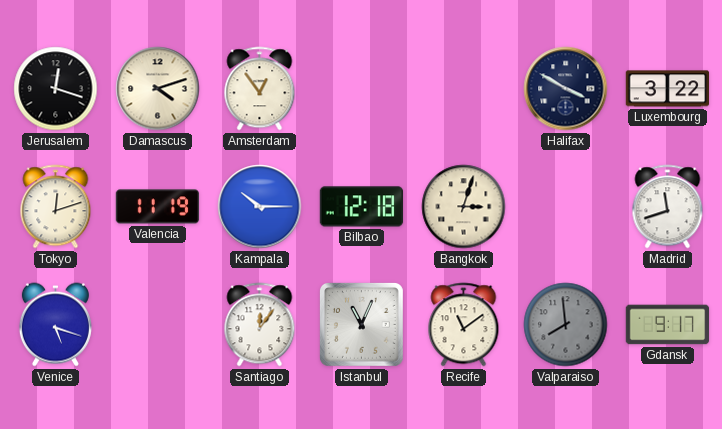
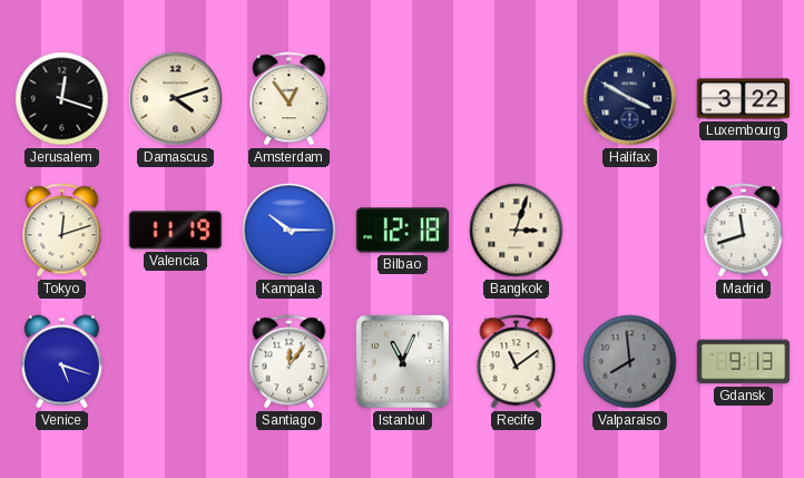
Gdansk: 9:17 -> 9:13
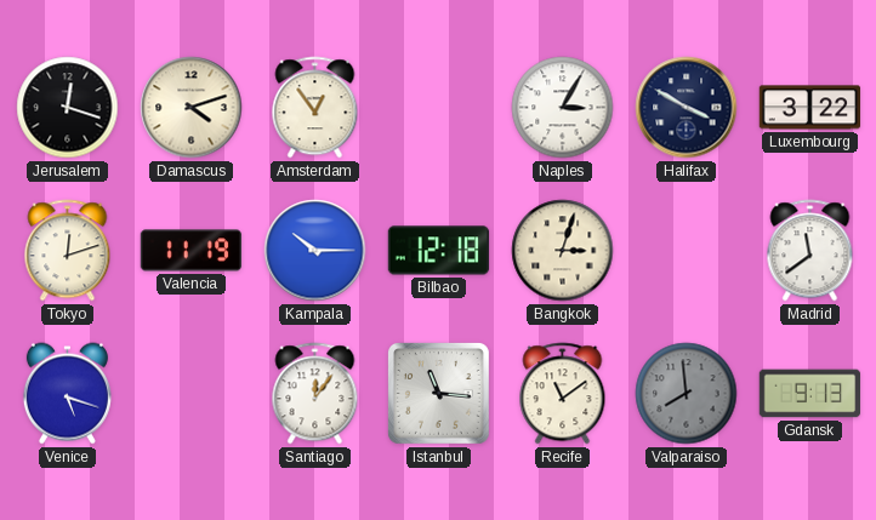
Naples: none -> 3:05
Madrid: 11:42 -> 11:39
Istanbul: 11:04 -> 11:16
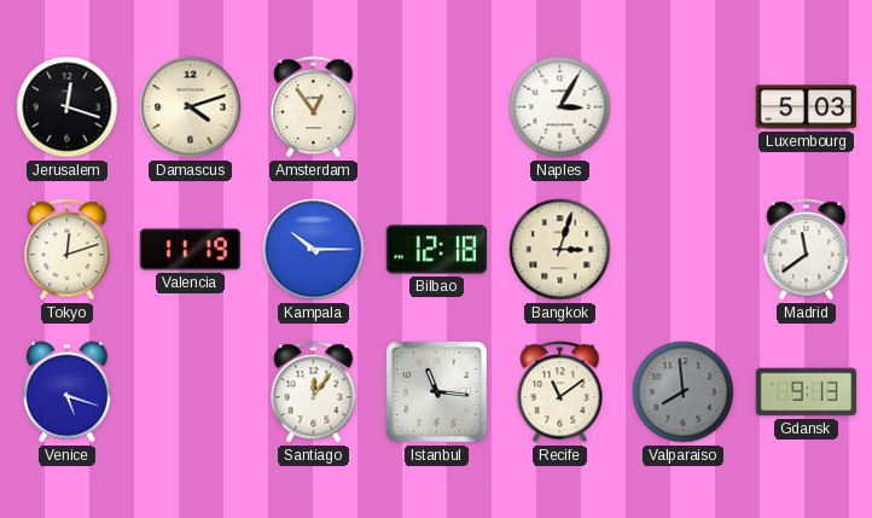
Halifax: 3:50 -> none
Luxembourg: 3:22 -> 5:03
